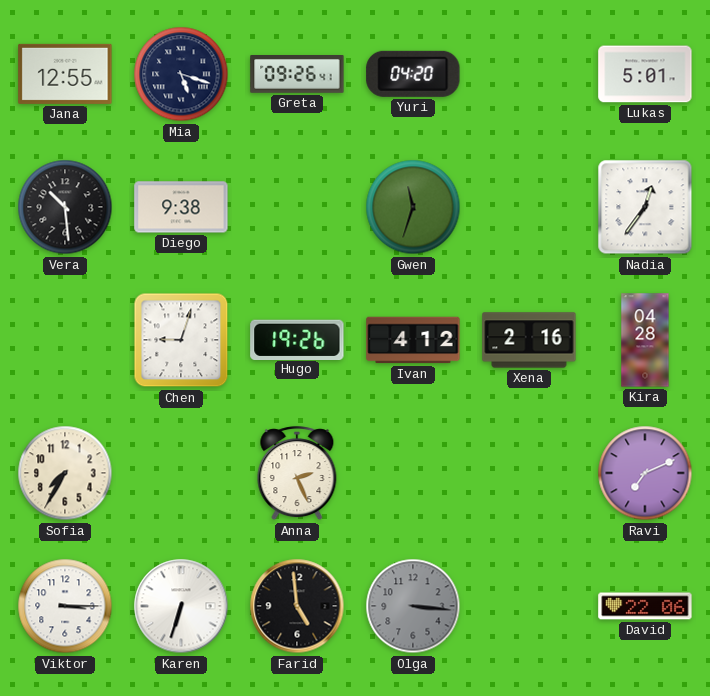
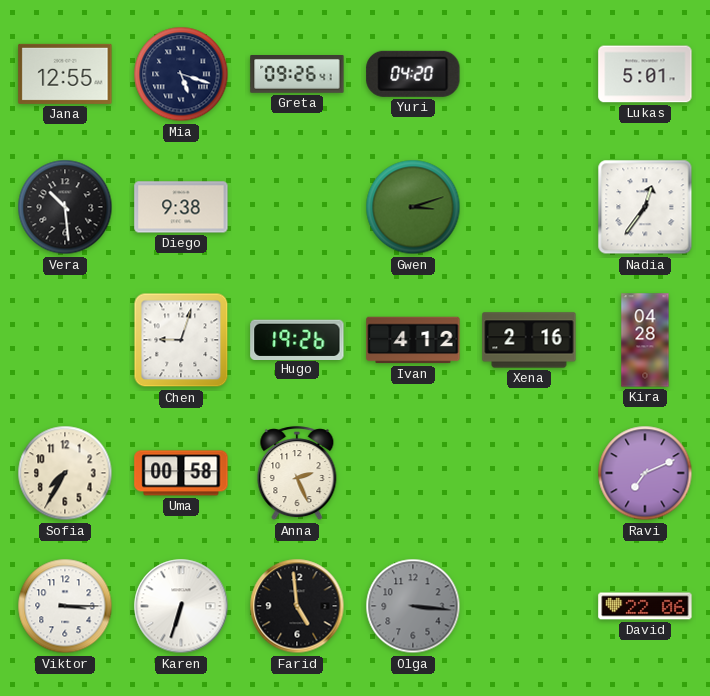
Gwen: 11:33 -> 3:12
Uma: none -> 00:58
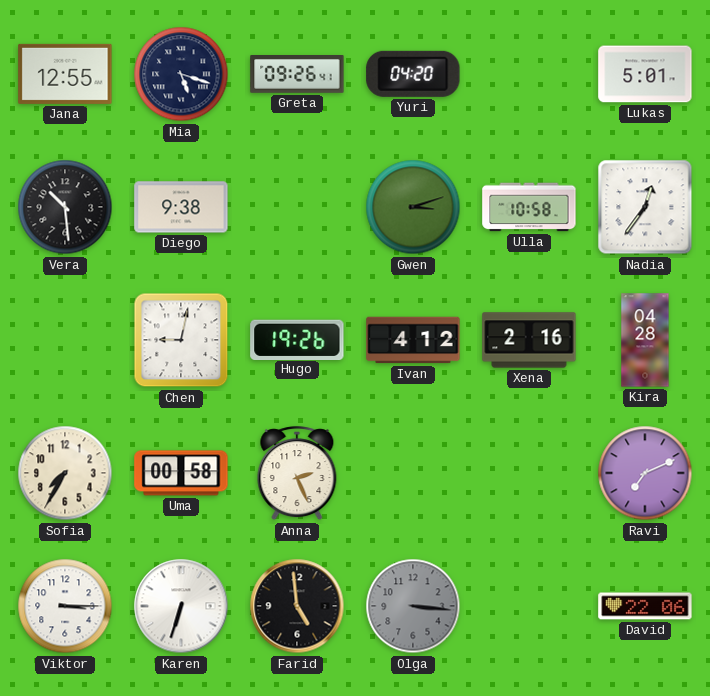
Ulla: none -> 10:58
Chen: 9:03 -> 9:02
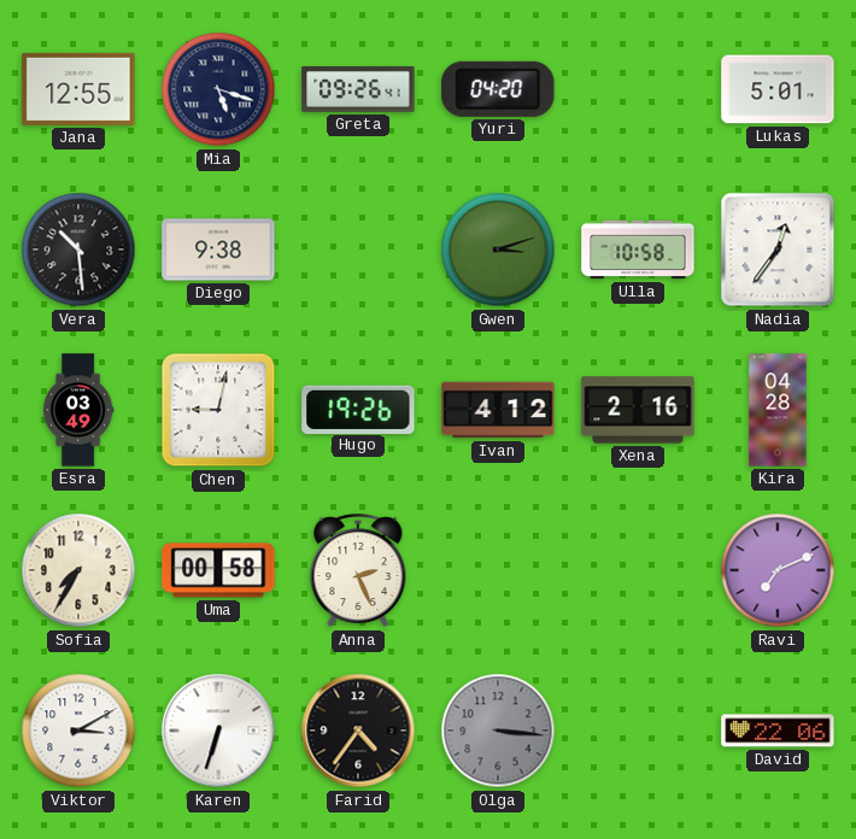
Esra: none -> 03:49
Viktor: 3:15 -> 3:10
Farid: 4:59 -> 4:36
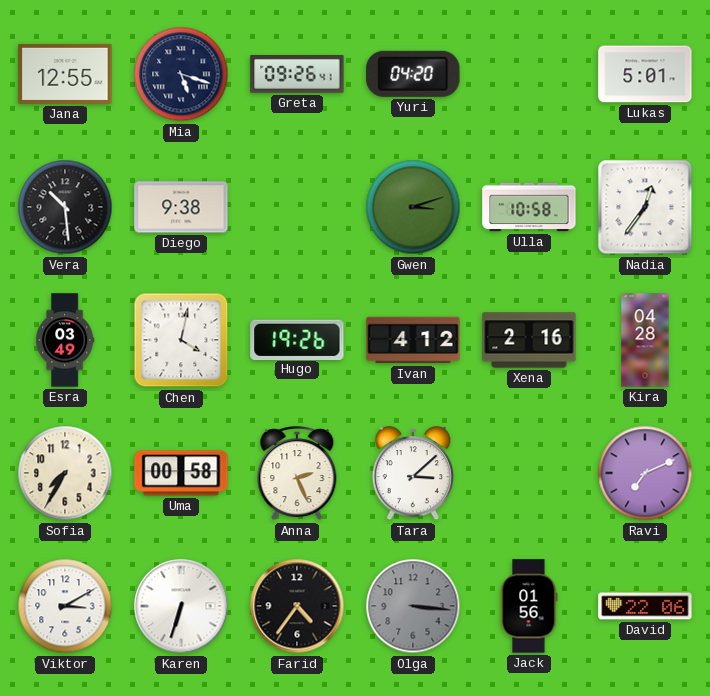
Chen: 9:02 -> 4:02
Tara: none -> 3:08
Jack: none -> 01:56
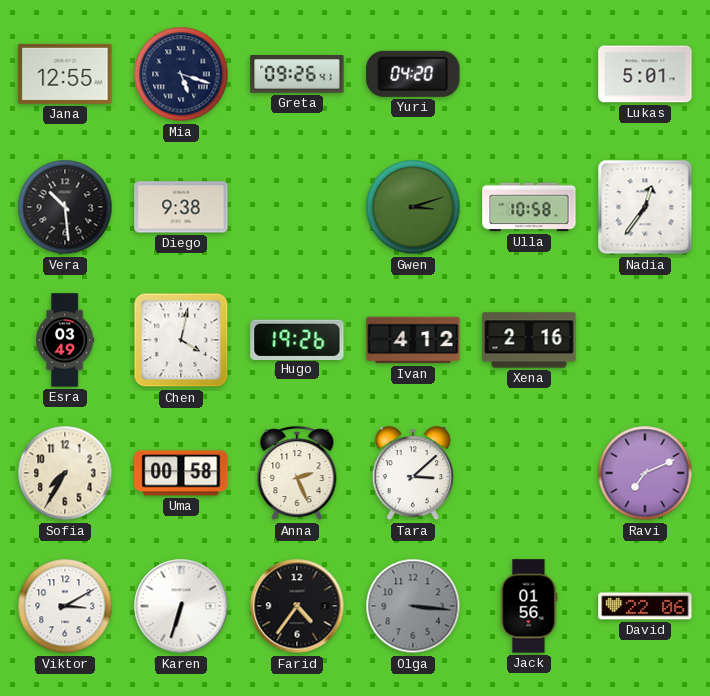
Kira: 04:28 -> none
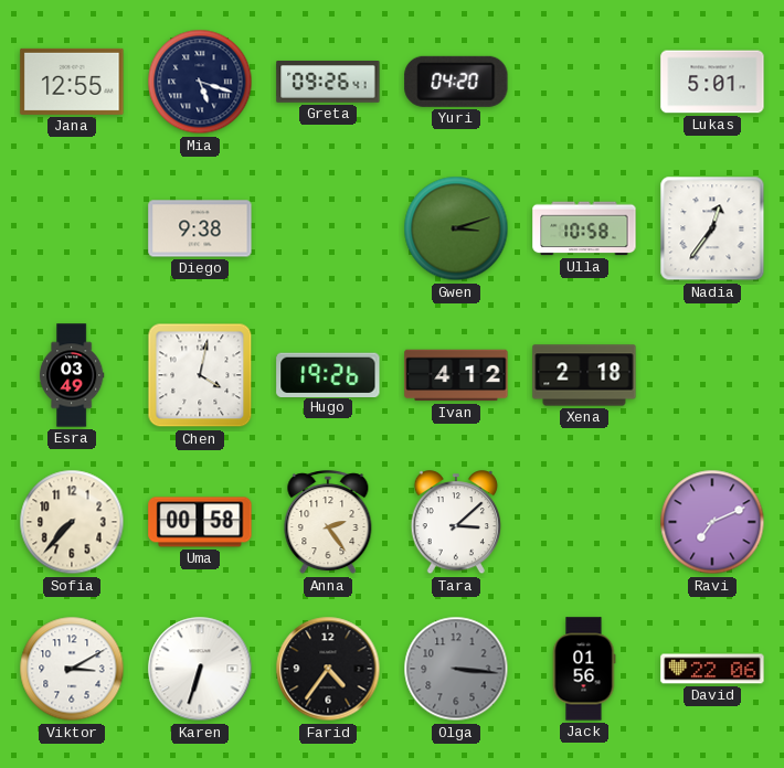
Vera: 10:29 -> none
Xena: 2:16 -> 2:18
Sofia: 7:35 -> 7:37
Anna: 2:26 -> 2:24
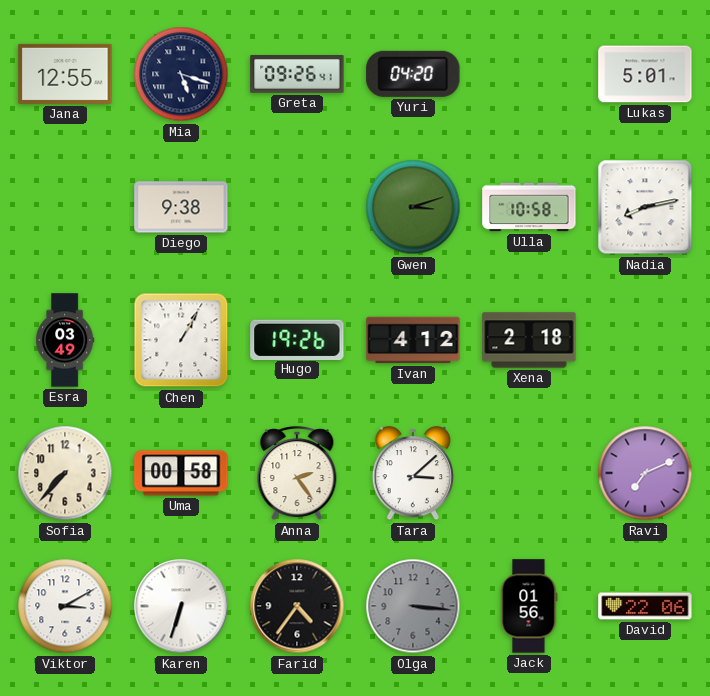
Nadia: 12:36 -> 8:13
Chen: 4:02 -> 1:05
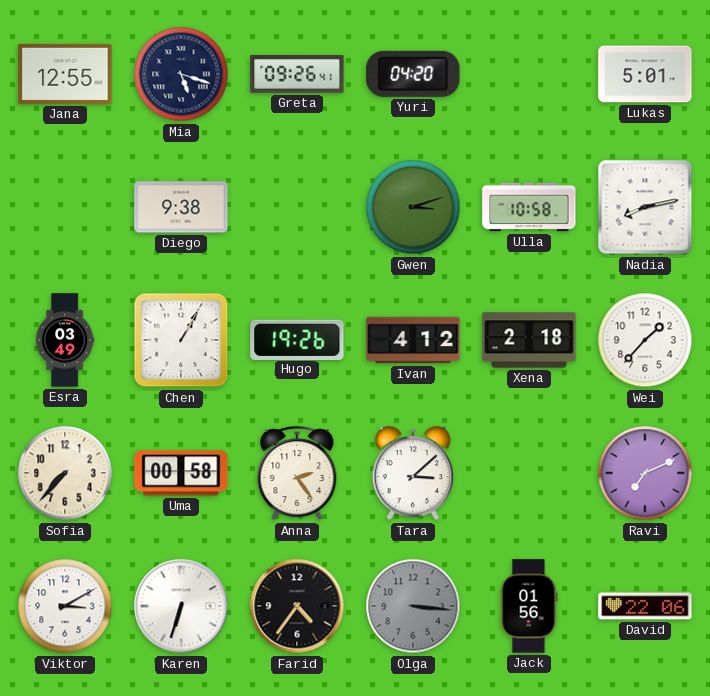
Wei: none -> 1:37
